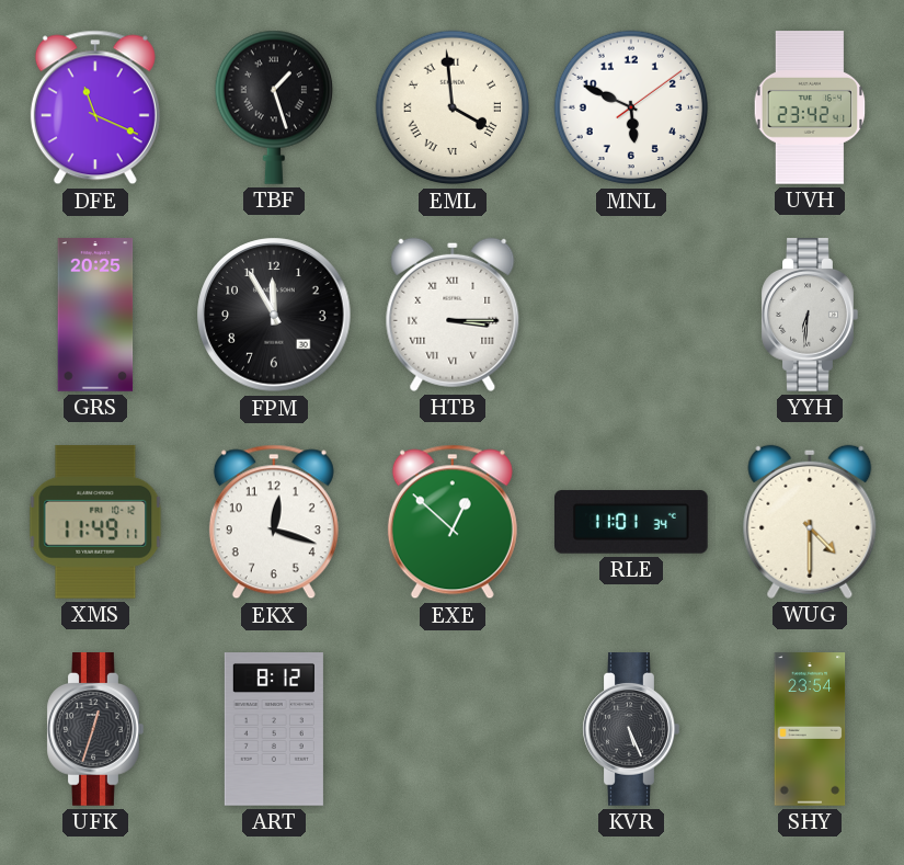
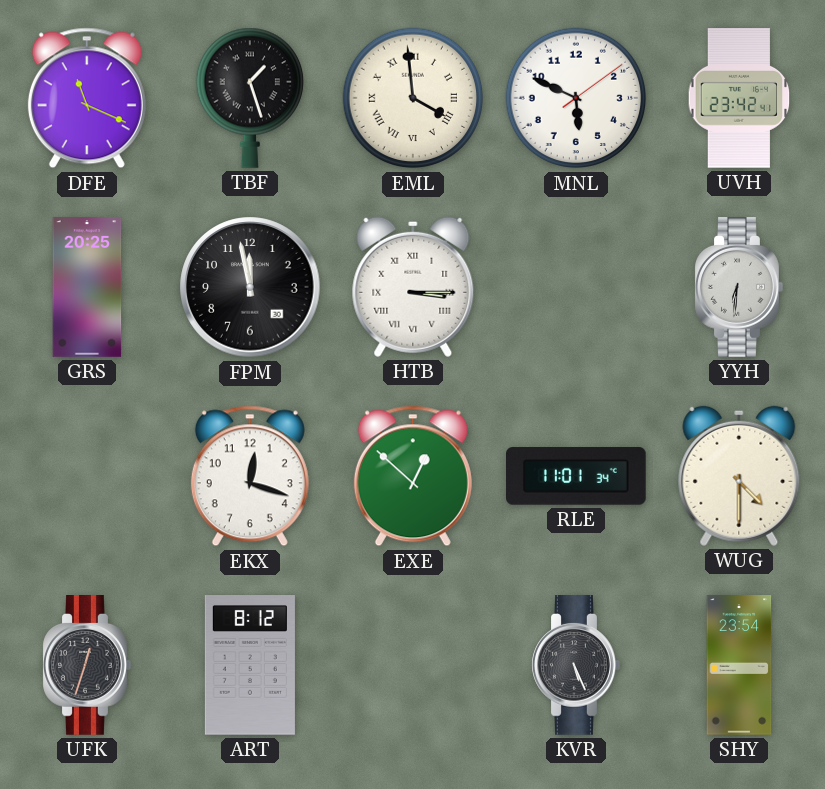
FPM: 11:55 -> 11:58
XMS: 11:49 -> none
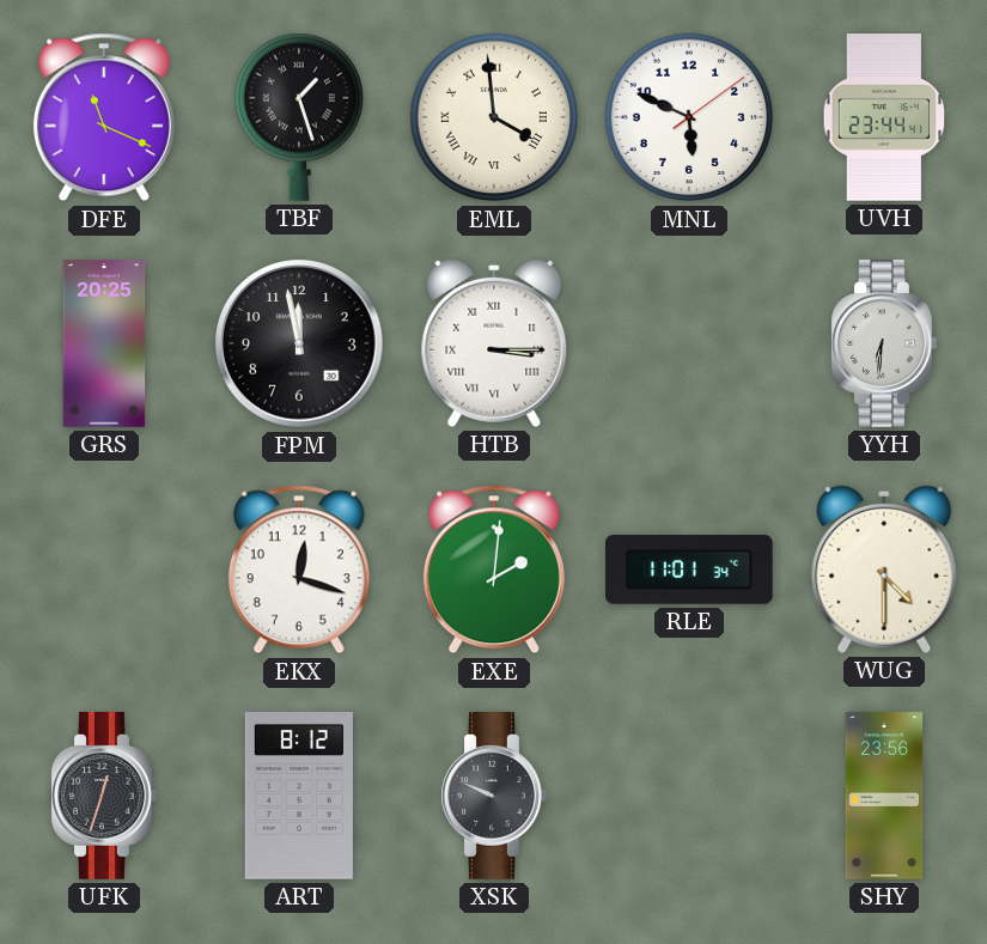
UVH: 23:42 -> 23:44
EXE: 12:52 -> 2:01
XSK: none -> 9:49
KVR: 5:26 -> none
SHY: 23:54 -> 23:56
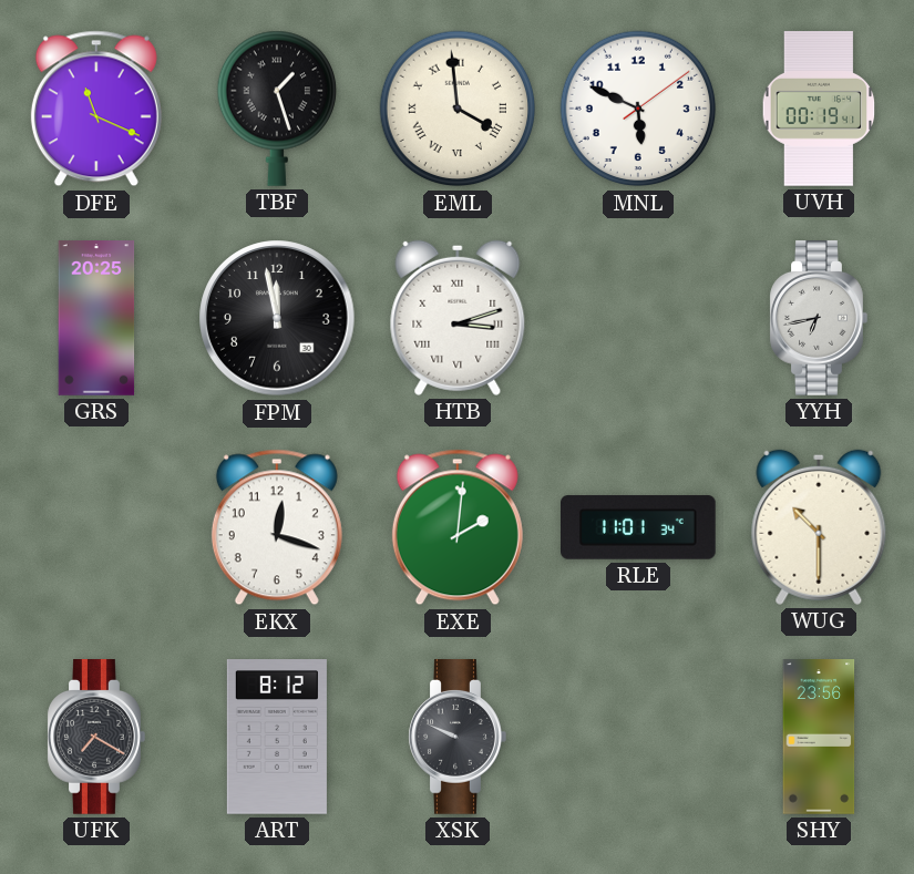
UVH: 23:44 -> 00:19
HTB: 3:15 -> 3:12
YYH: 6:31 -> 6:43
WUG: 4:30 -> 10:30
UFK: 12:33 -> 7:20
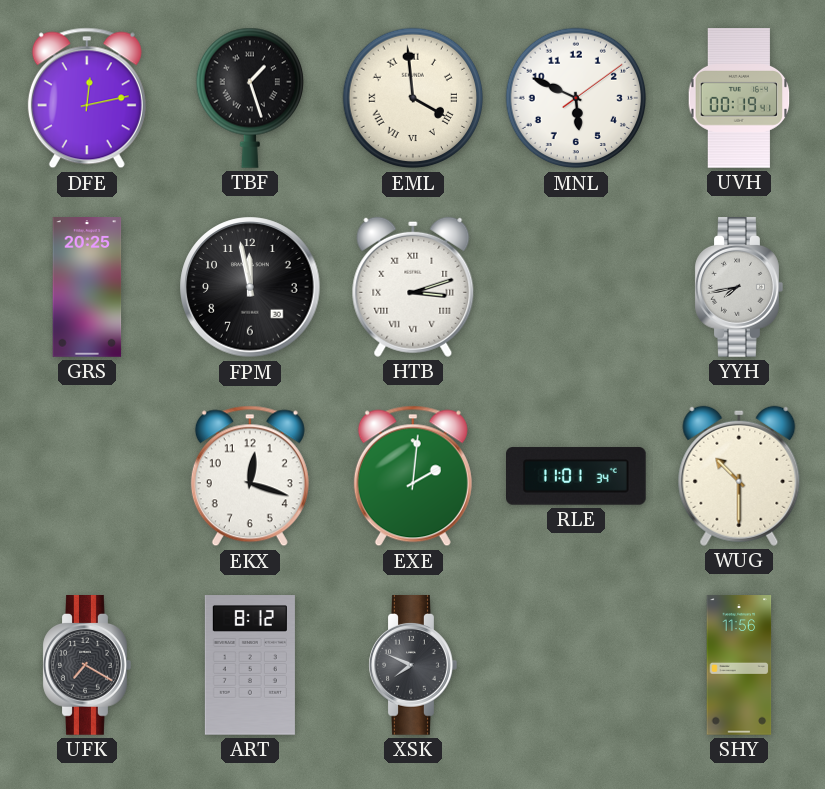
DFE: 11:19 -> 12:13
YYH: 6:43 -> 7:43
XSK: 9:49 -> 7:49
SHY: 23:56 -> 11:56
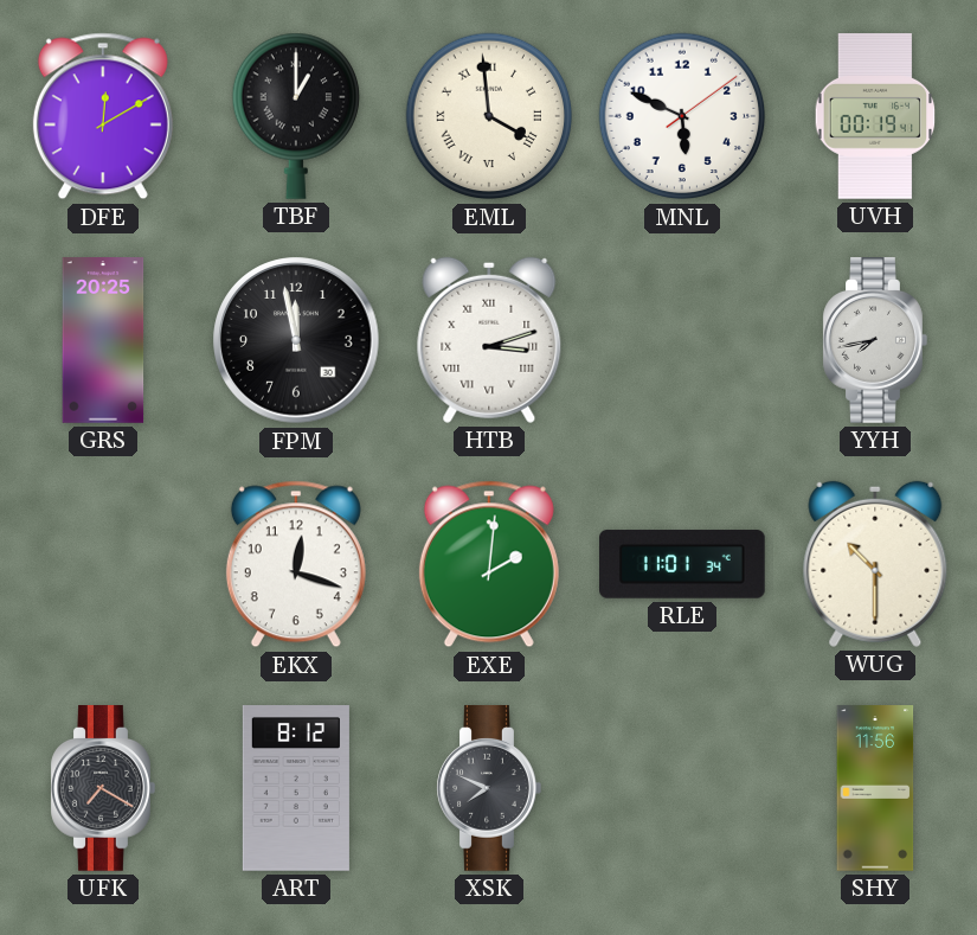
DFE: 12:13 -> 12:10
TBF: 1:27 -> 1:00
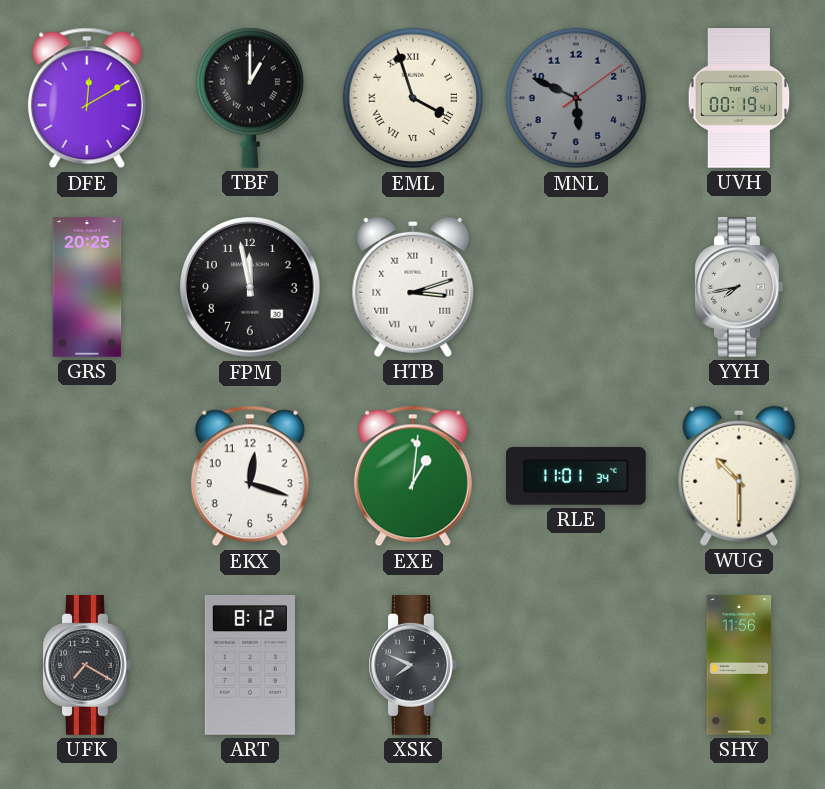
EML: 3:59 -> 3:57
MNL dial: white -> grey
EXE: 2:01 -> 1:01
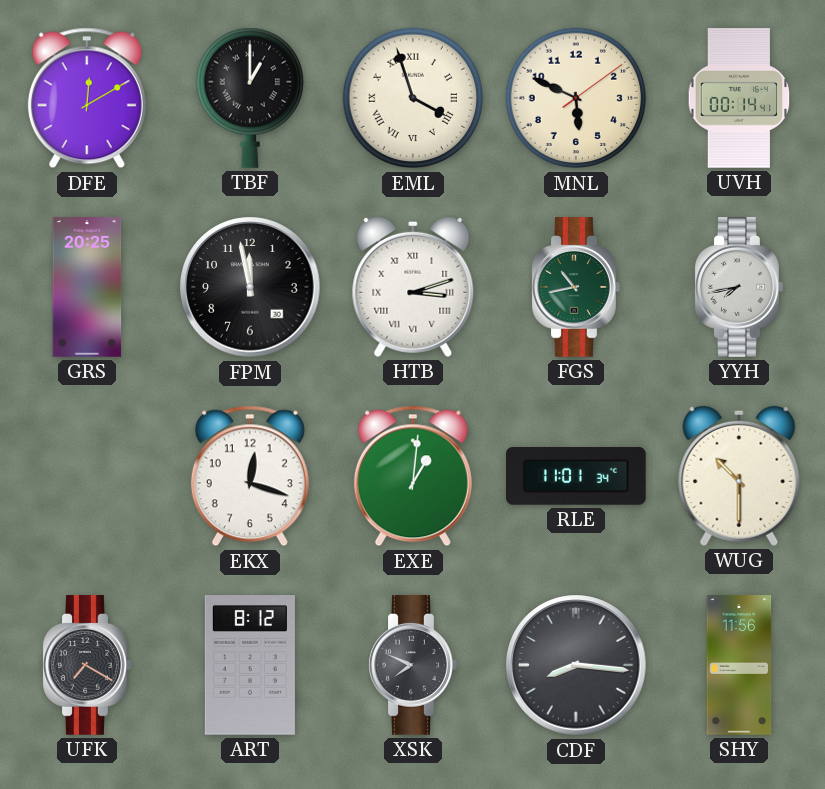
MNL dial: grey -> cream
UVH: 00:19 -> 00:14
FGS: none -> 10:43
CDF: none -> 8:16
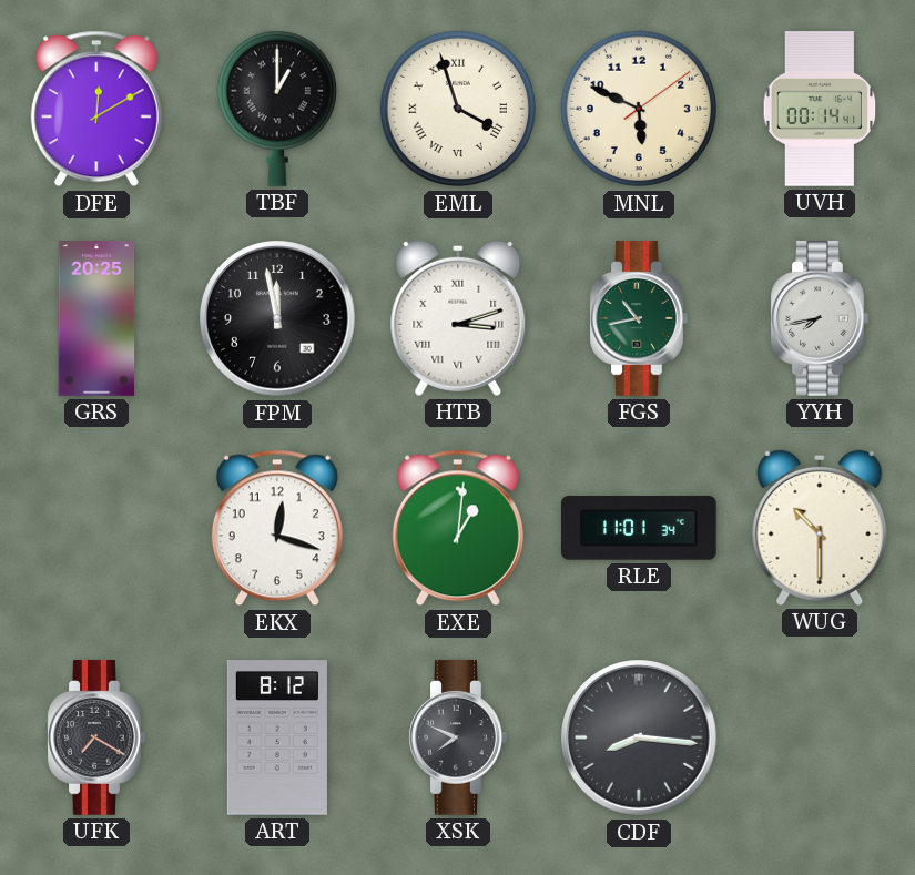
SHY: 11:56 -> none
